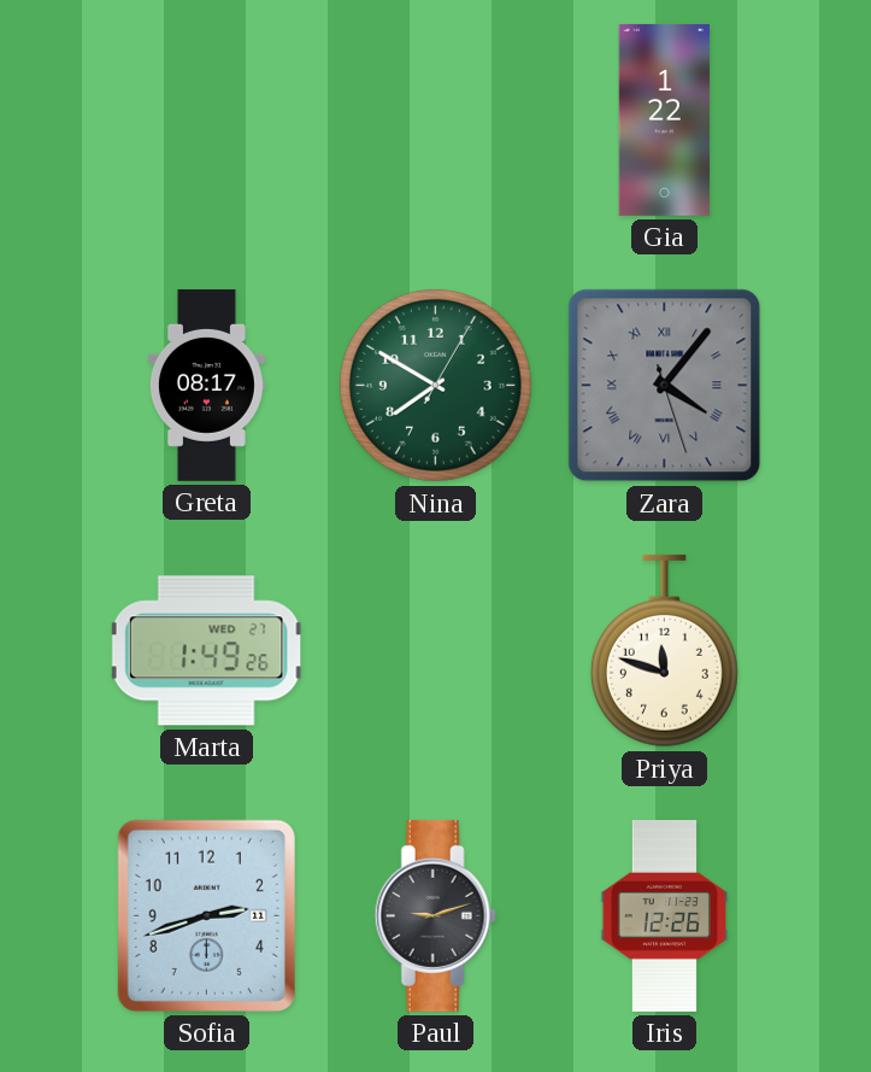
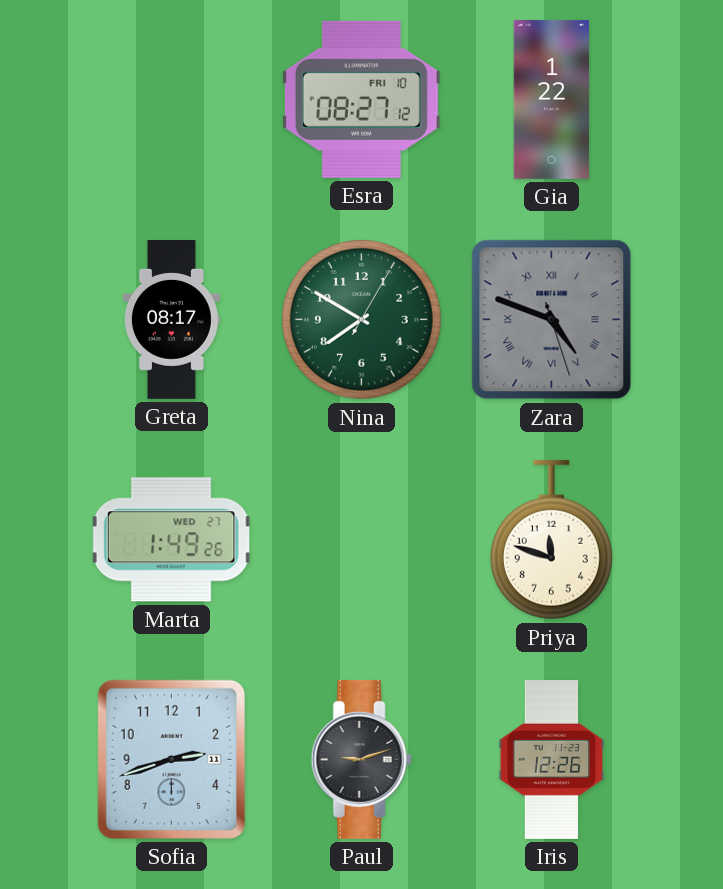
Esra: none -> 08:27
Zara: 4:06 -> 4:48
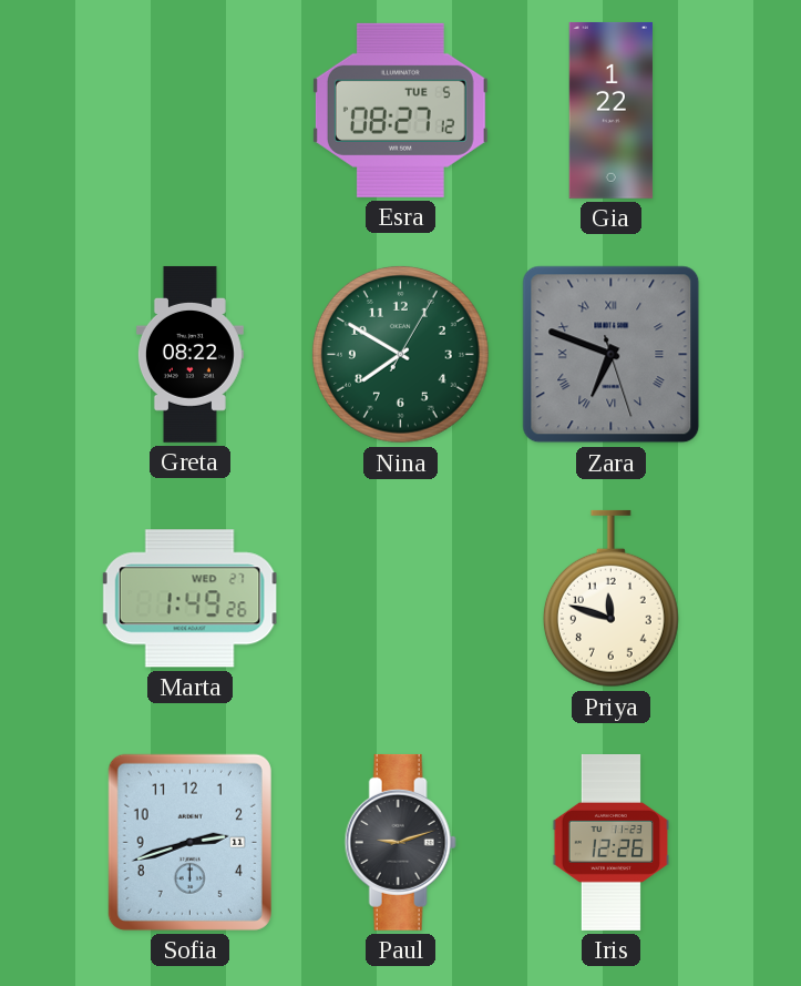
Esra date: FRI 10 -> TUE 5
Greta: 08:17 -> 08:22
Zara: 4:48 -> 6:48
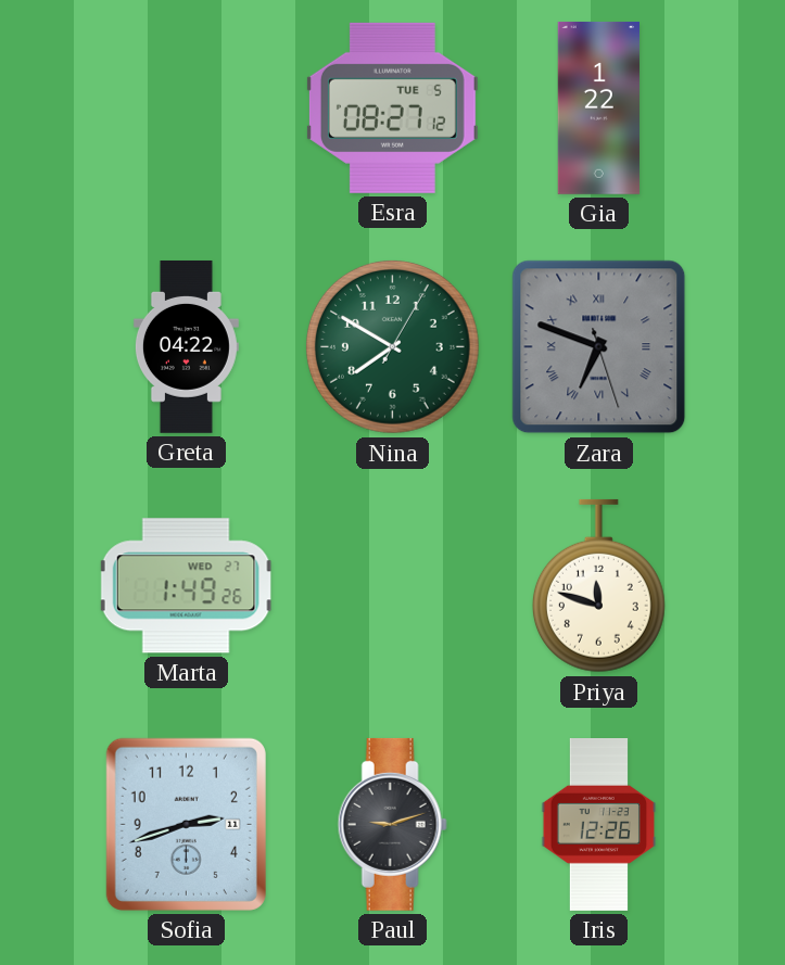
Greta: 08:22 -> 04:22
